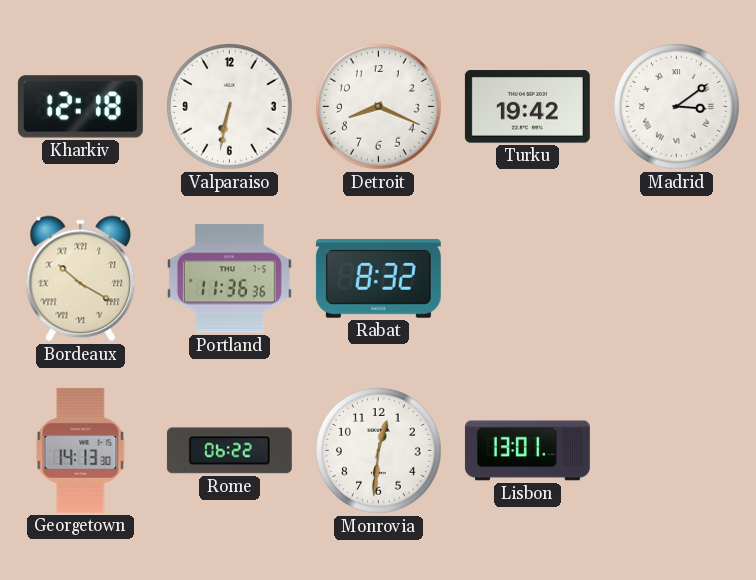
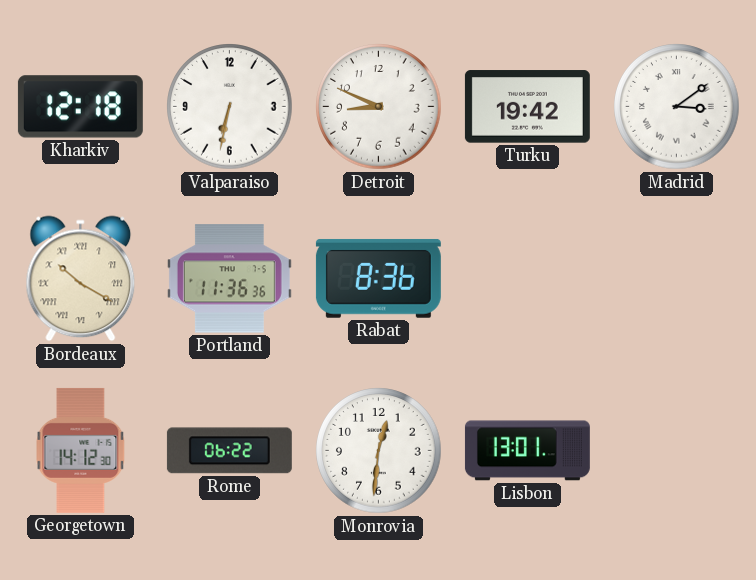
Detroit: 8:19 -> 8:49
Rabat: 8:32 -> 8:36
Georgetown: 14:13 -> 14:12
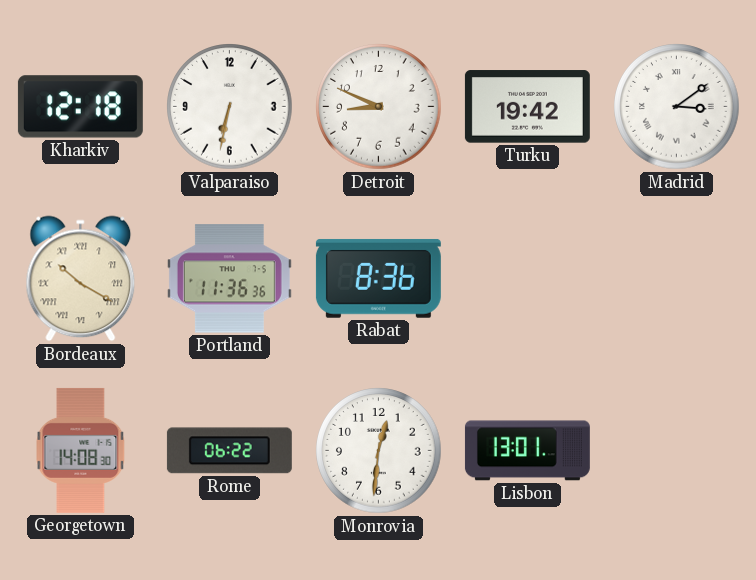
Georgetown: 14:12 -> 14:08
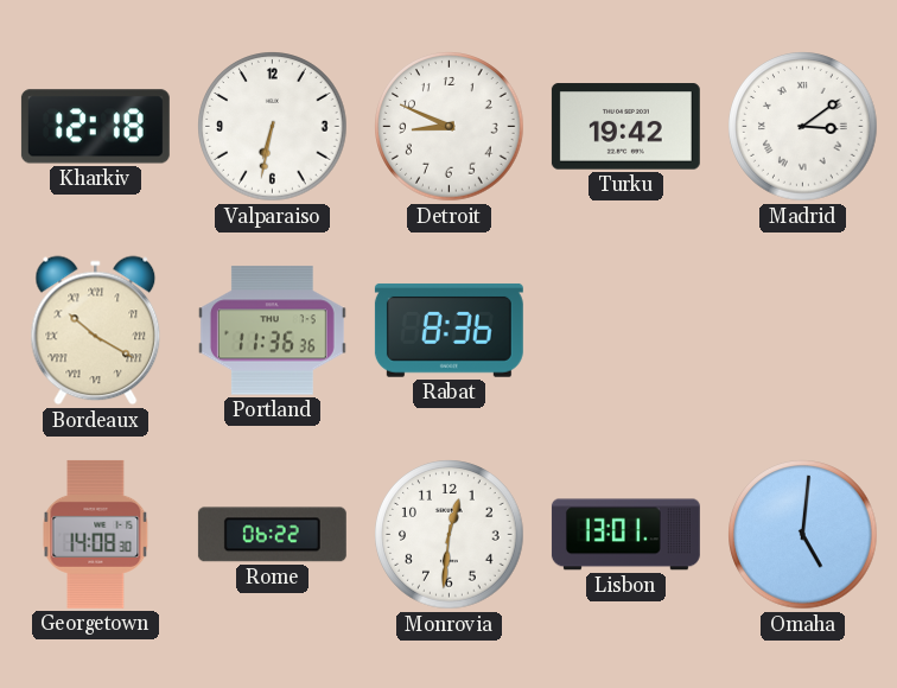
Omaha: none -> 5:01
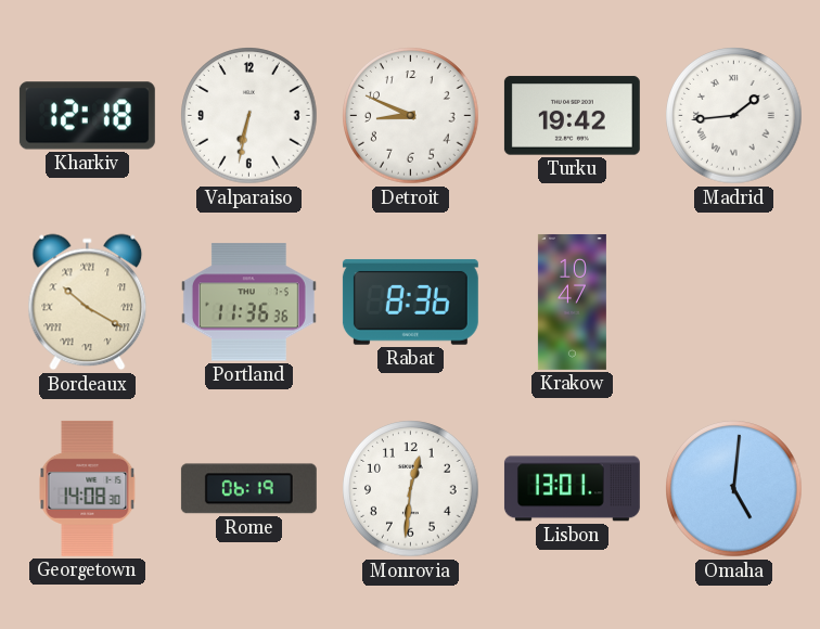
Madrid: 3:09 -> 1:44
Krakow: none -> 10:47
Rome: 06:22 -> 06:19
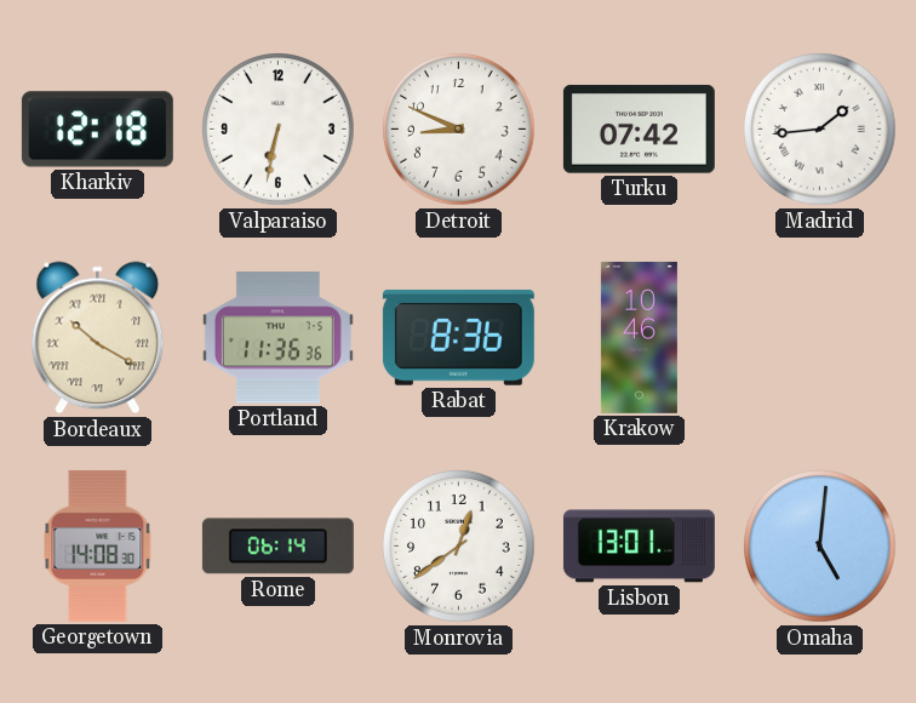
Turku: 19:42 -> 07:42
Krakow: 10:47 -> 10:46
Rome: 06:19 -> 06:14
Monrovia: 12:31 -> 12:39
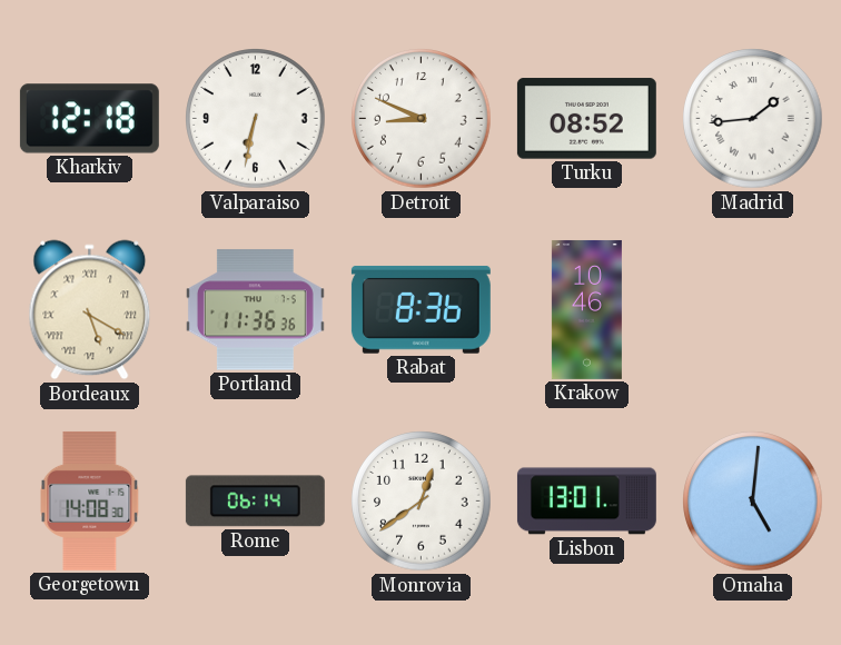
Turku: 07:42 -> 08:52
Bordeaux: 10:20 -> 5:20
